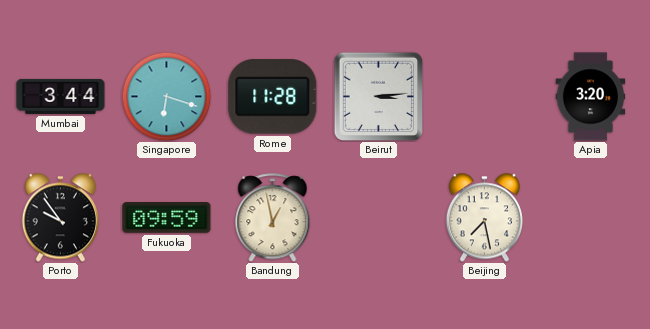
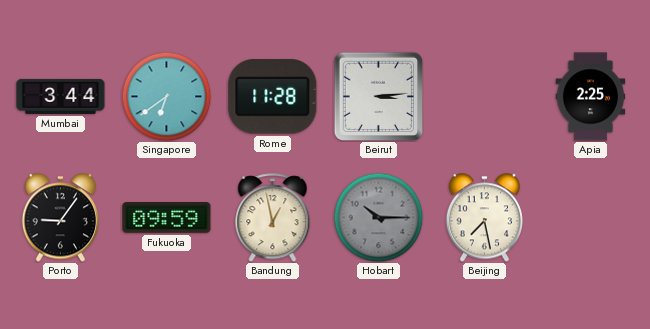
Singapore: 6:18 -> 6:39
Apia: 3:20 -> 2:25
Porto: 9:54 -> 9:06
Hobart: none -> 10:15
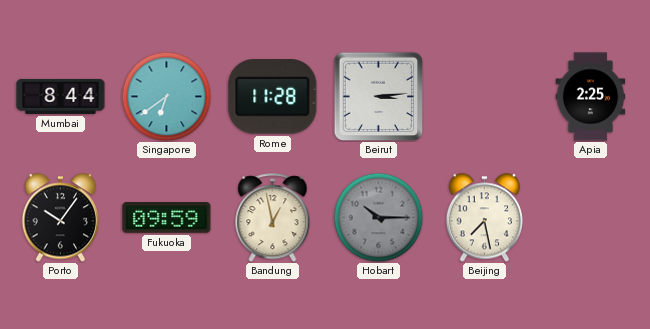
Mumbai: 3:44 -> 8:44
Porto: 9:06 -> 10:06
